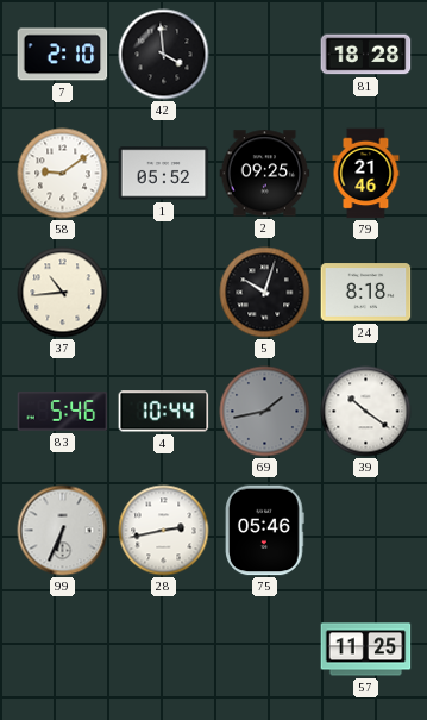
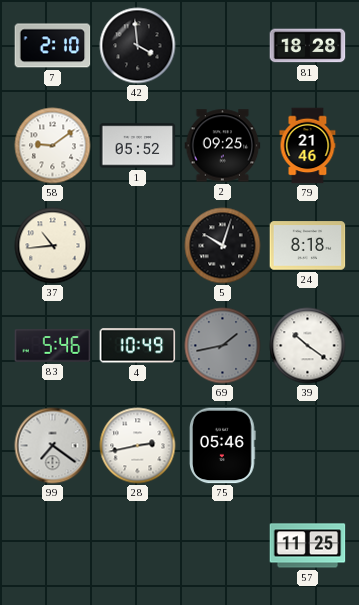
4: 10:44 -> 10:49
99: 6:34 -> 7:21
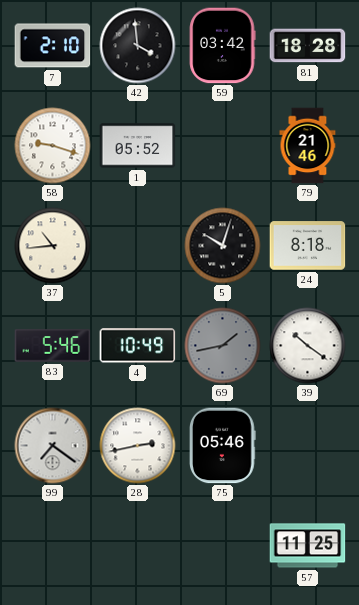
59: none -> 03:42
58: 9:09 -> 9:18
2: 09:25 -> none
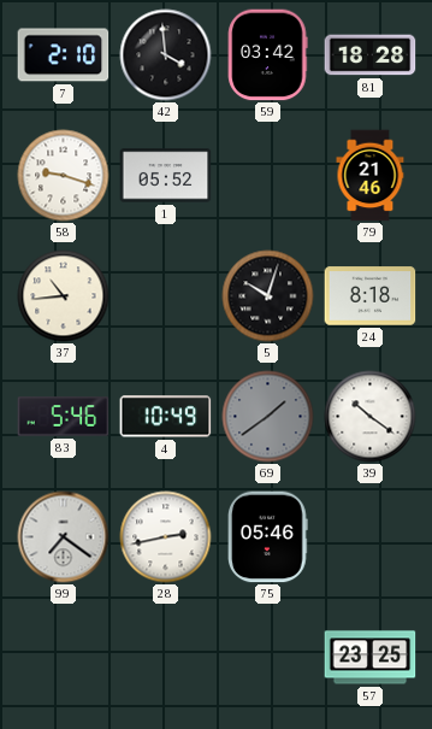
69: 1:43 -> 1:39
57: 11:25 -> 23:25
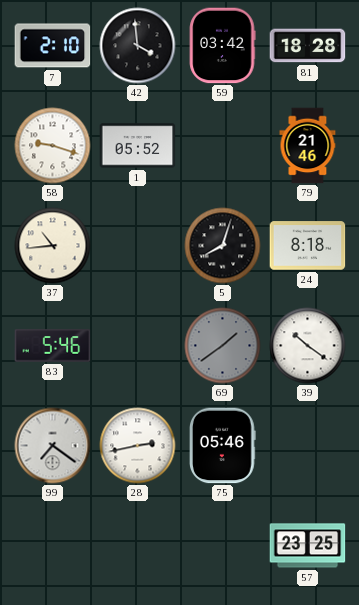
5: 10:03 -> 8:03
4: 10:49 -> none
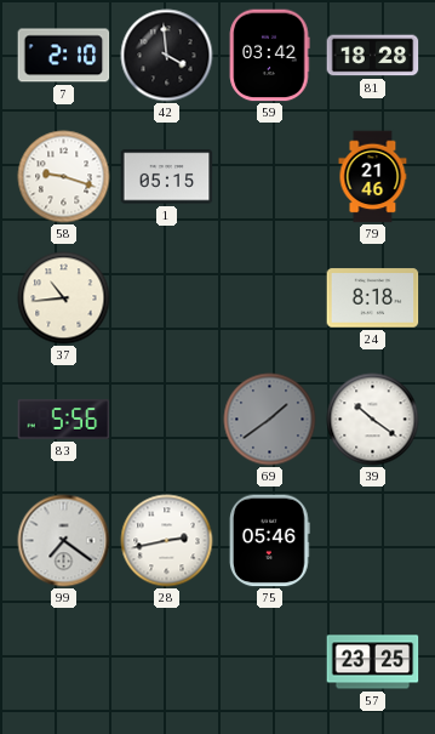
1: 05:52 -> 05:15
5: 8:03 -> none
83: 5:46 -> 5:56
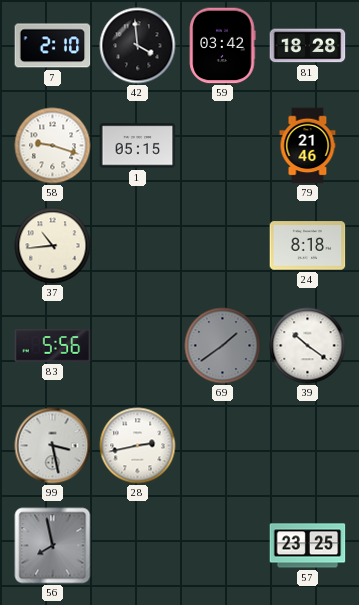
99: 7:21 -> 3:28
75: 05:46 -> none
56: none -> 7:58
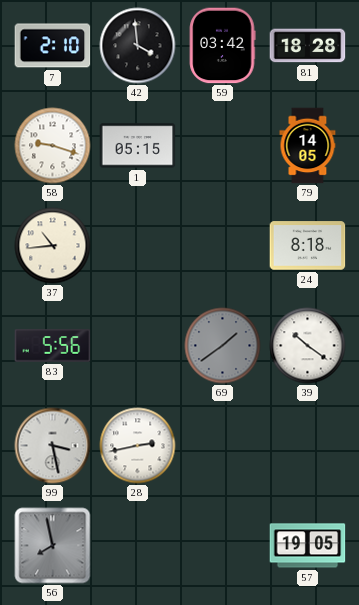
79: 21:46 -> 14:05
57: 23:25 -> 19:05
